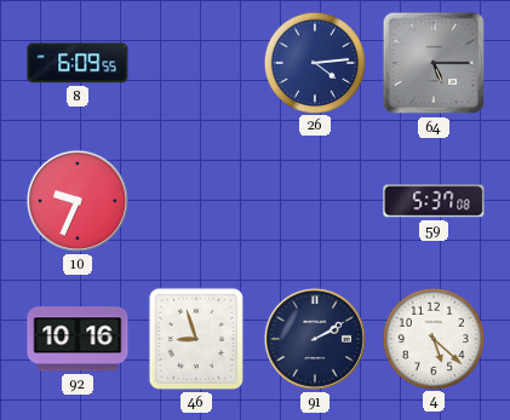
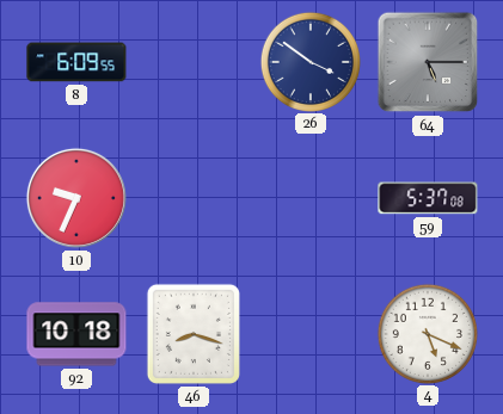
26: 4:14 -> 3:51
92: 10:16 -> 10:18
46: 8:57 -> 8:18
91: 2:10 -> none
4: 5:22 -> 5:19
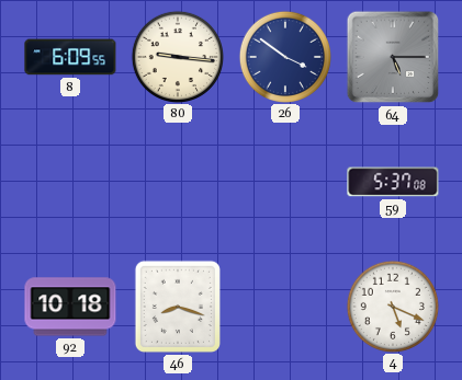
80: none -> 9:16
10: 9:34 -> none
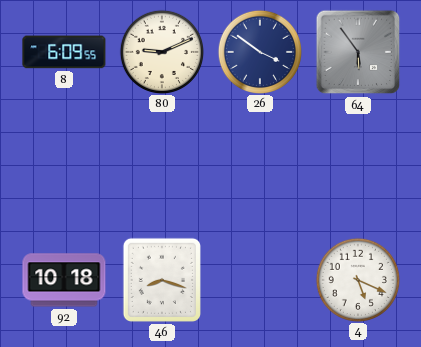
80: 9:16 -> 9:11
64: 5:15 -> 5:54
59: 5:37 -> none
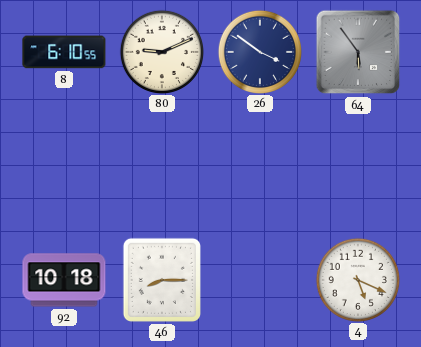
8: 6:09 -> 6:10
46: 8:18 -> 8:15
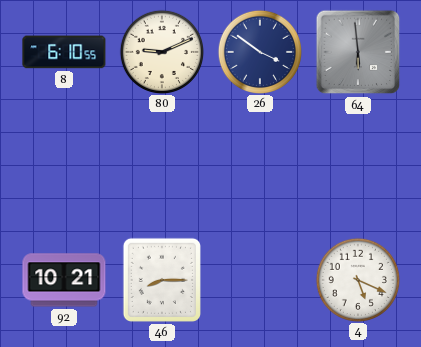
64: 5:54 -> 5:59
92: 10:18 -> 10:21
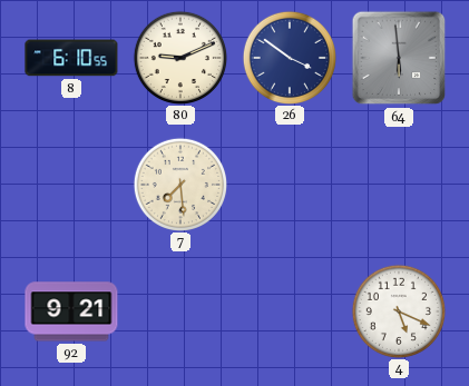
7: none -> 7:29
92: 10:21 -> 9:21
46: 8:15 -> none
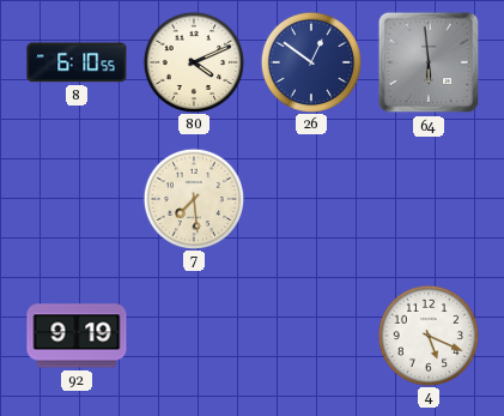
80: 9:11 -> 4:11
26: 3:51 -> 12:51
92: 9:21 -> 9:19
